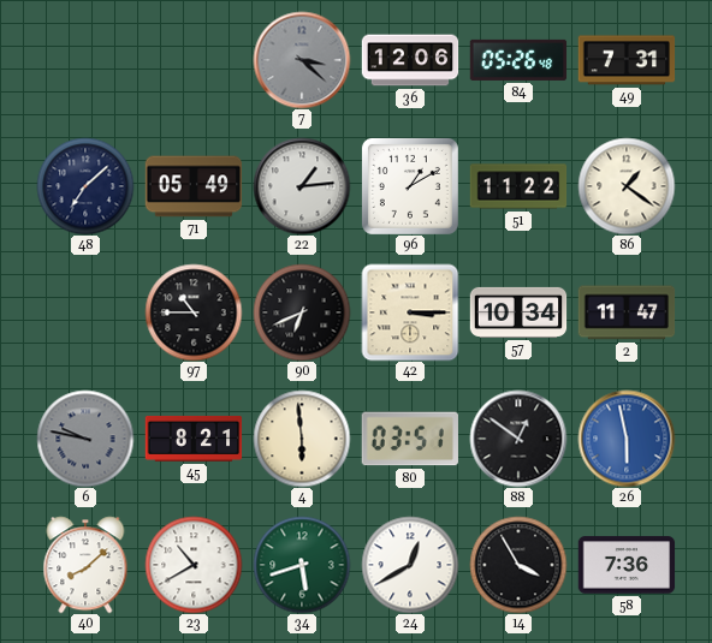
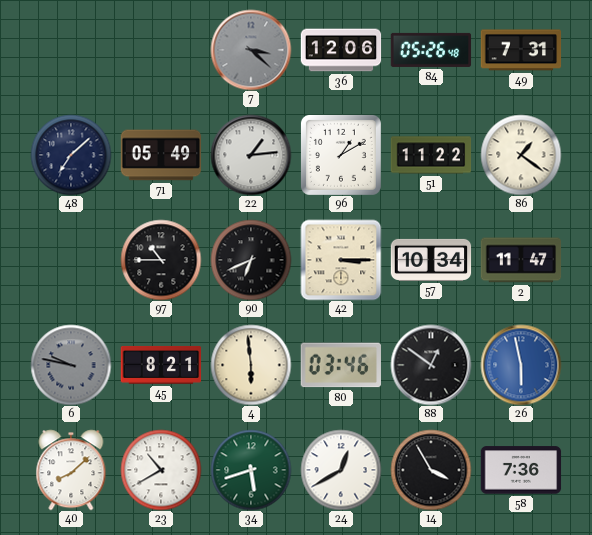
80: 03:51 -> 03:46
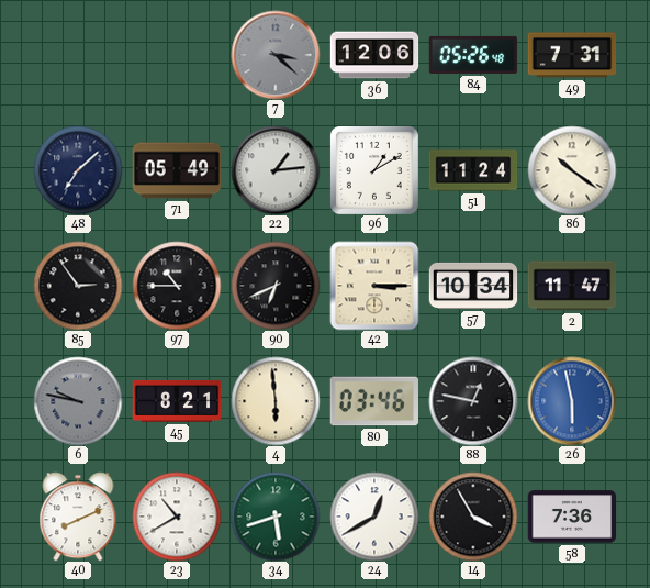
51: 11:22 -> 11:24
86: 1:21 -> 10:21
85: none -> 2:54
88: 12:51 -> 12:47
40: 8:08 -> 8:11
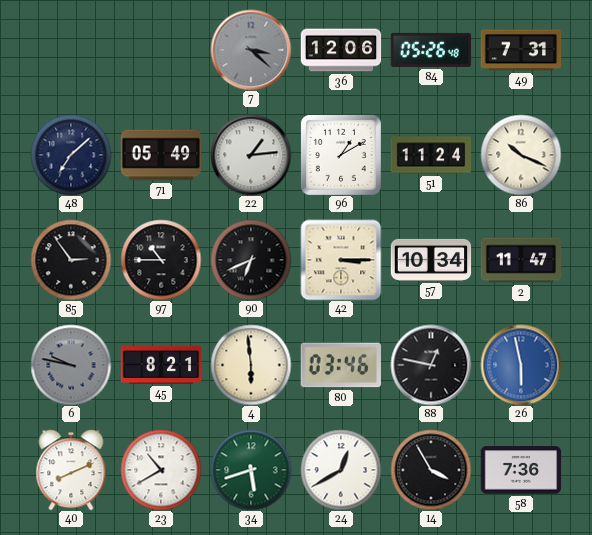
86: 10:21 -> 10:19
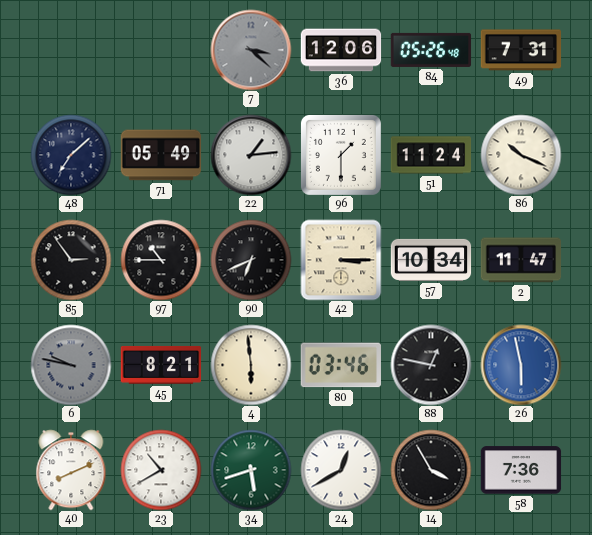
96: 1:10 -> 1:30
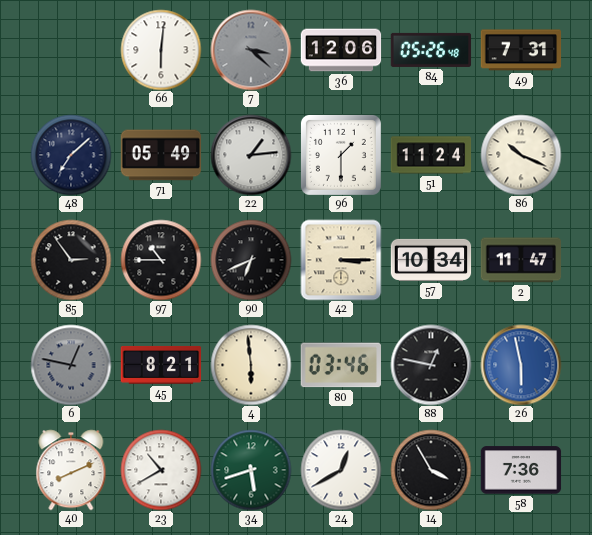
66: none -> 6:01
6: 9:47 -> 12:47
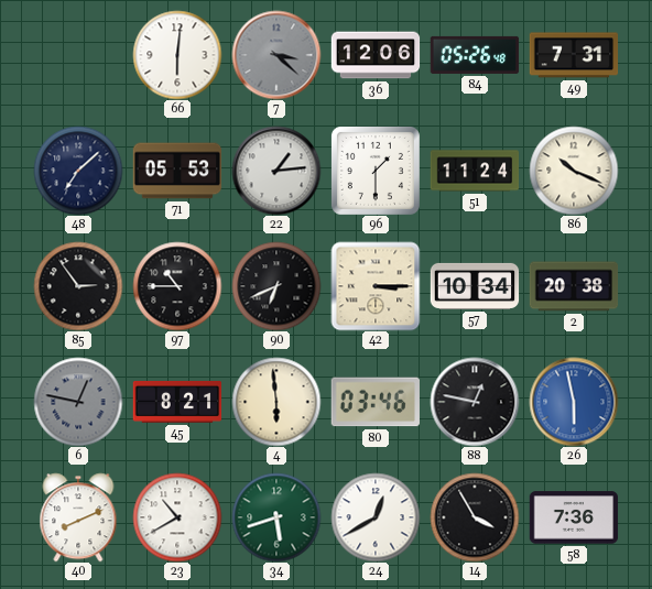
71: 05:49 -> 05:53
2: 11:47 -> 20:38
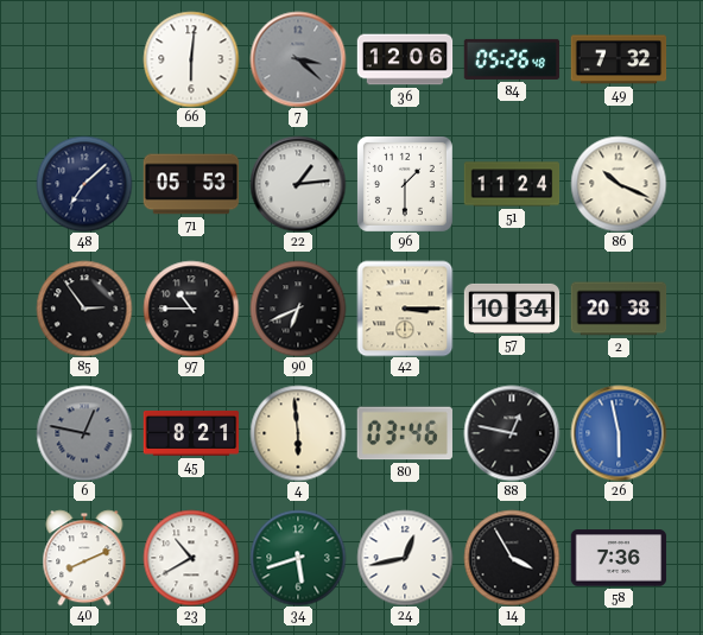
49: 7:31 -> 7:32
24: 12:40 -> 12:43
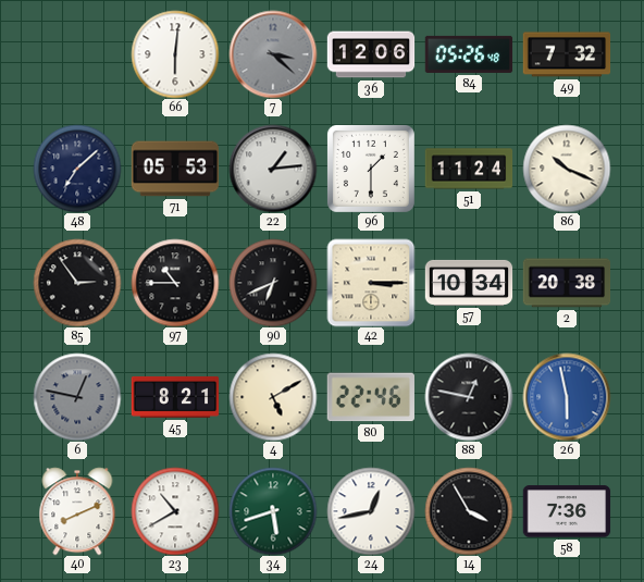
4: 5:59 -> 5:10
80: 03:46 -> 22:46
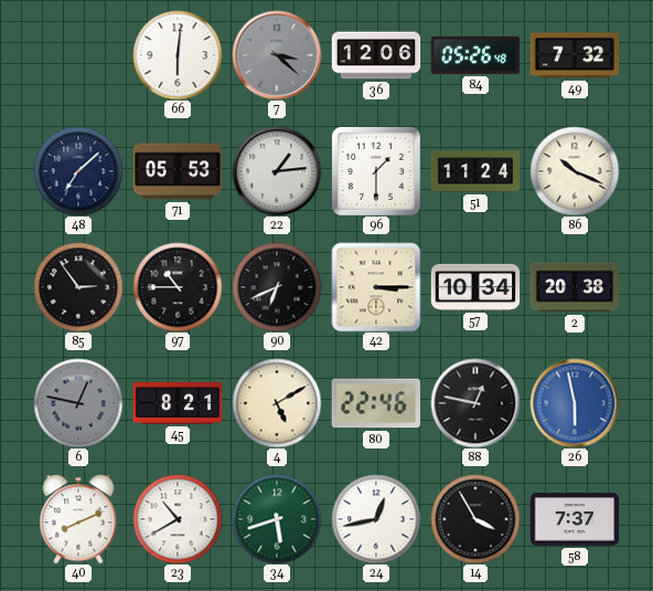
58: 7:36 -> 7:37
